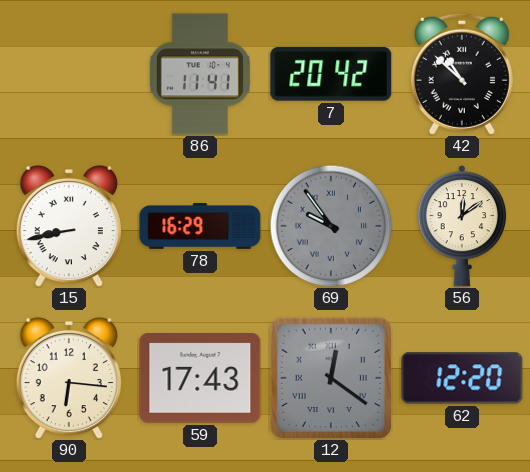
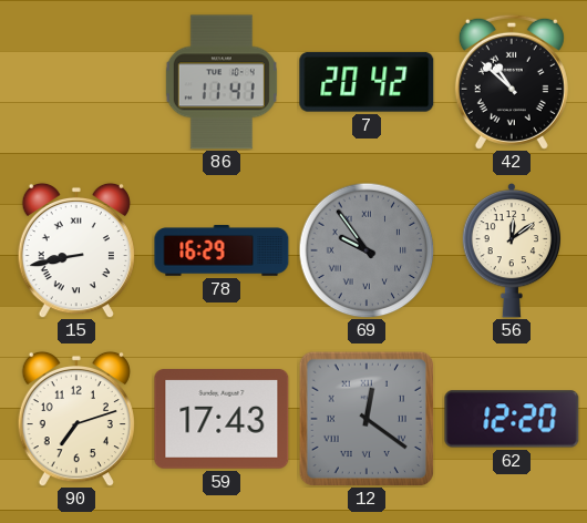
90: 6:16 -> 7:12
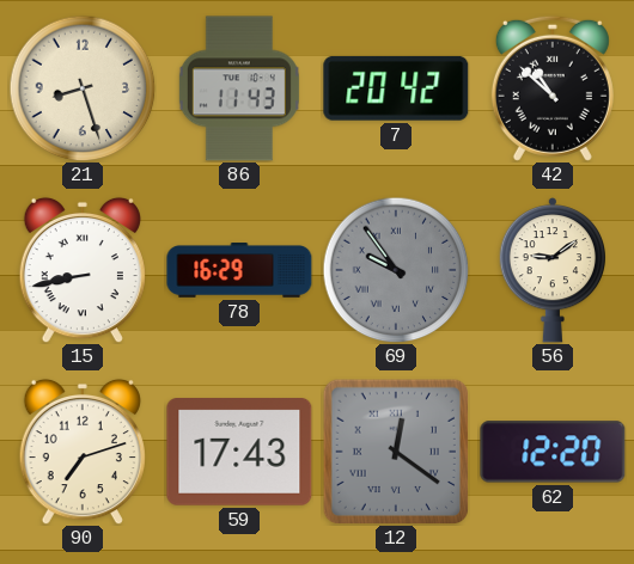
21: none -> 8:27
86: 11:41 -> 11:43
56: 12:09 -> 9:09
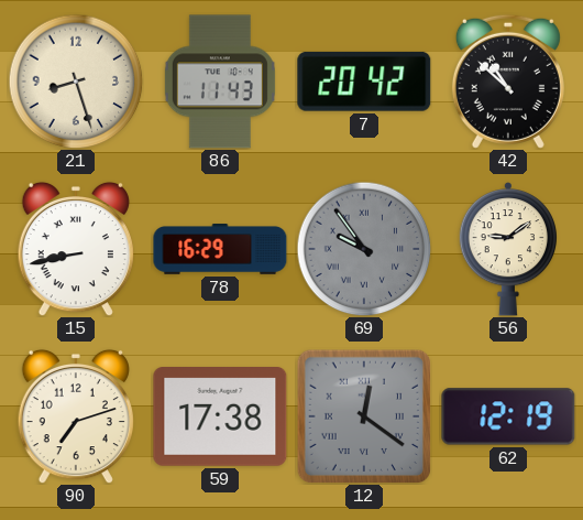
59: 17:43 -> 17:38
62: 12:20 -> 12:19
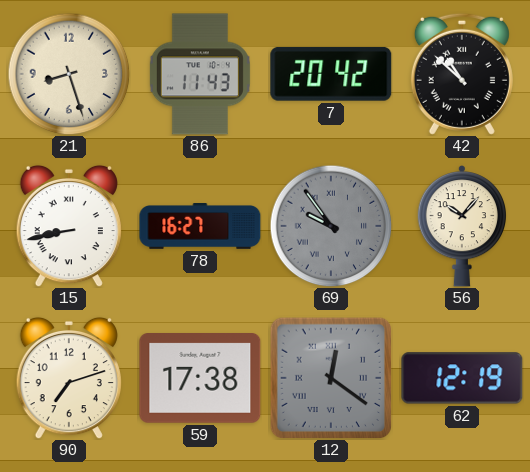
78: 16:29 -> 16:27
56: 9:09 -> 10:07
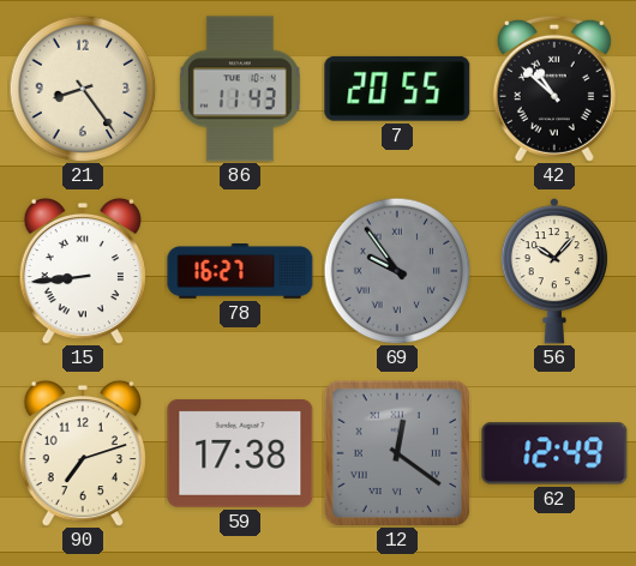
21: 8:27 -> 8:24
7: 20:42 -> 20:55
15: 8:43 -> 8:44
62: 12:19 -> 12:49
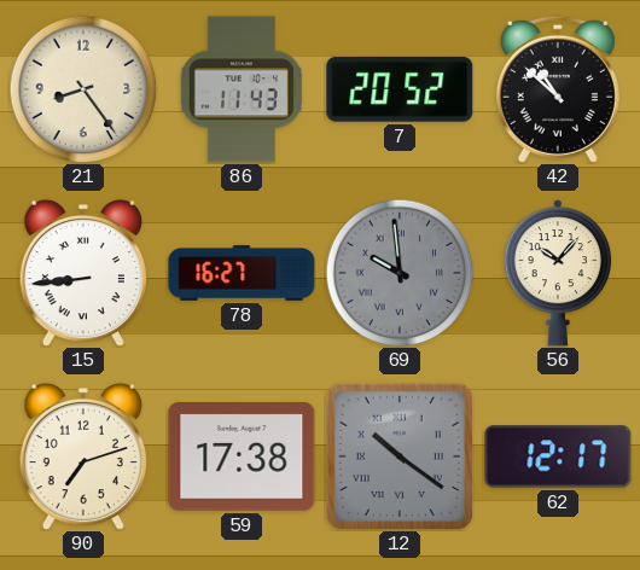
7: 20:55 -> 20:52
69: 9:54 -> 9:59
12: 12:21 -> 10:21
62: 12:49 -> 12:17
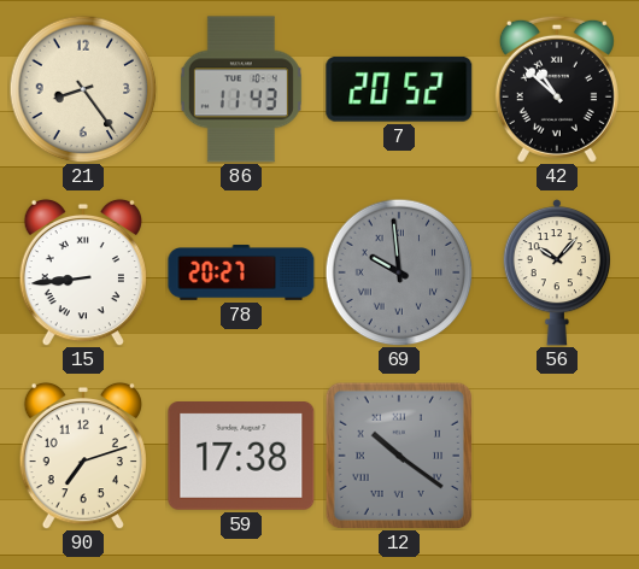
78: 16:27 -> 20:27
62: 12:17 -> none
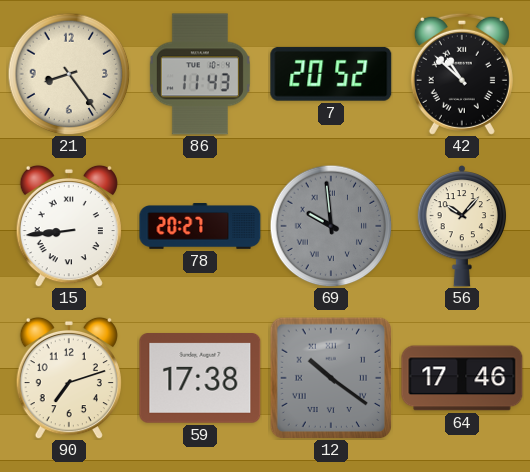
64: none -> 17:46
